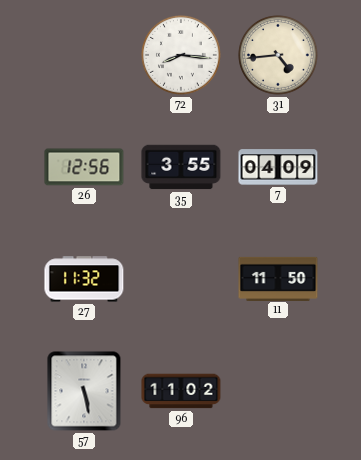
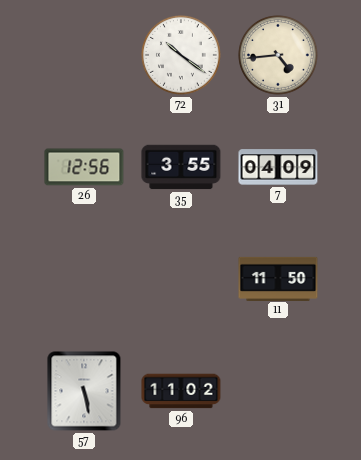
72: 8:16 -> 10:21
27: 11:32 -> none
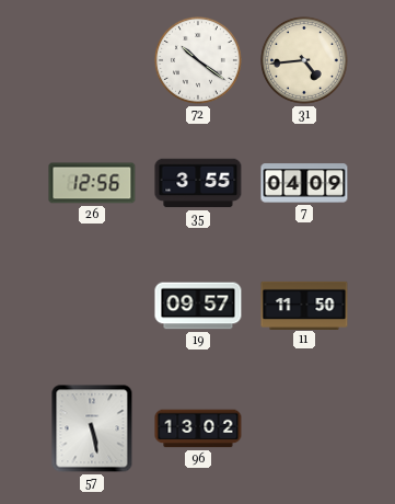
19: none -> 09:57
96: 11:02 -> 13:02
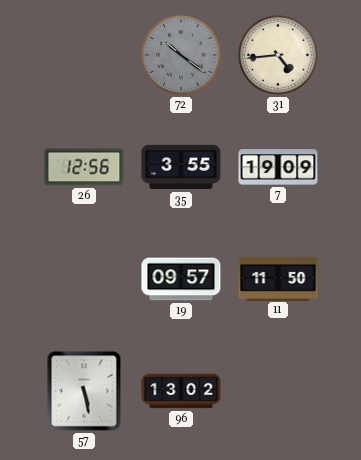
72 dial: white -> grey
7: 04:09 -> 19:09
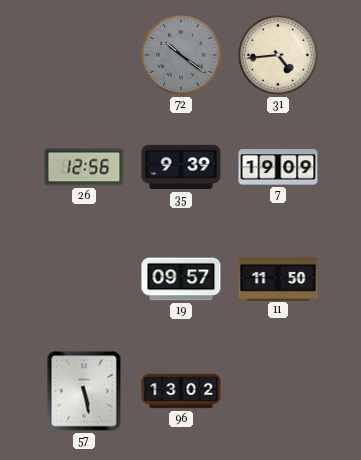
35: 3:55 -> 9:39
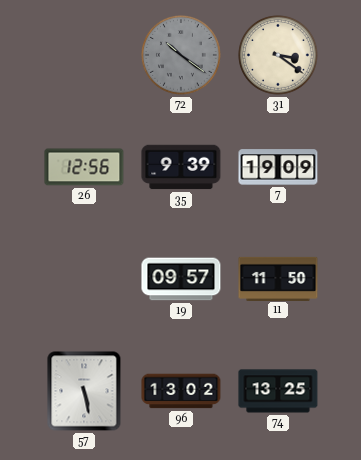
31: 4:44 -> 3:21
74: none -> 13:25
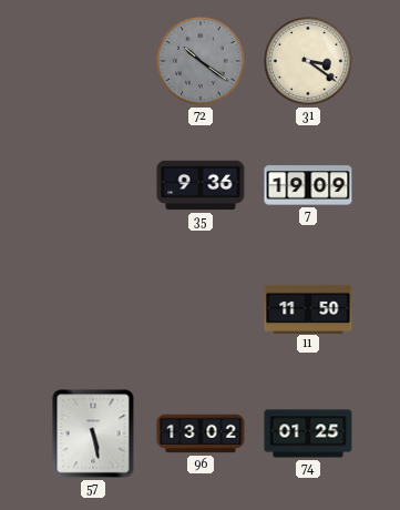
26: 12:56 -> none
35: 9:39 -> 9:36
19: 09:57 -> none
74: 13:25 -> 01:25
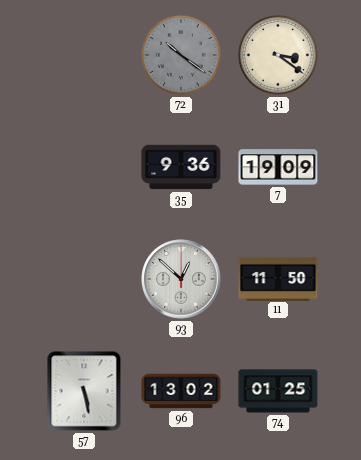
93: none -> 12:52
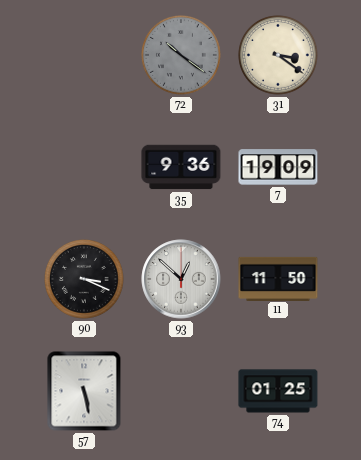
90: none -> 3:19
96: 13:02 -> none
